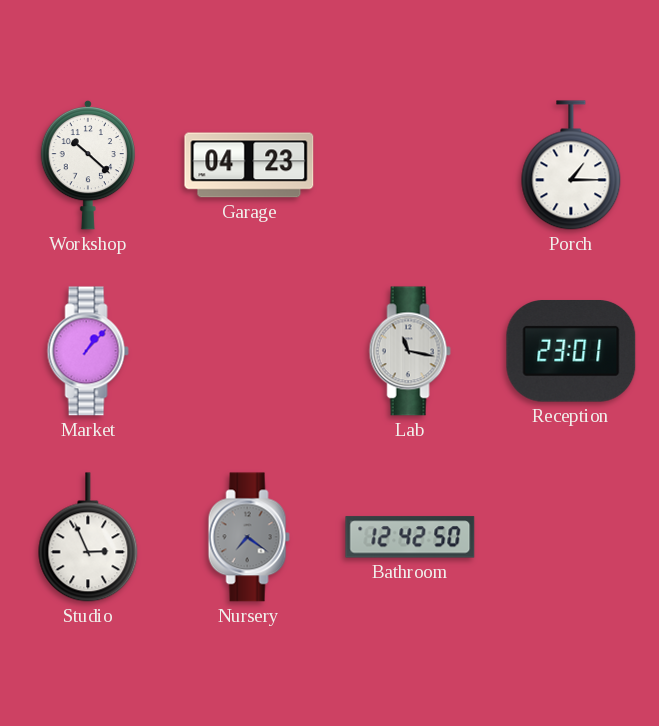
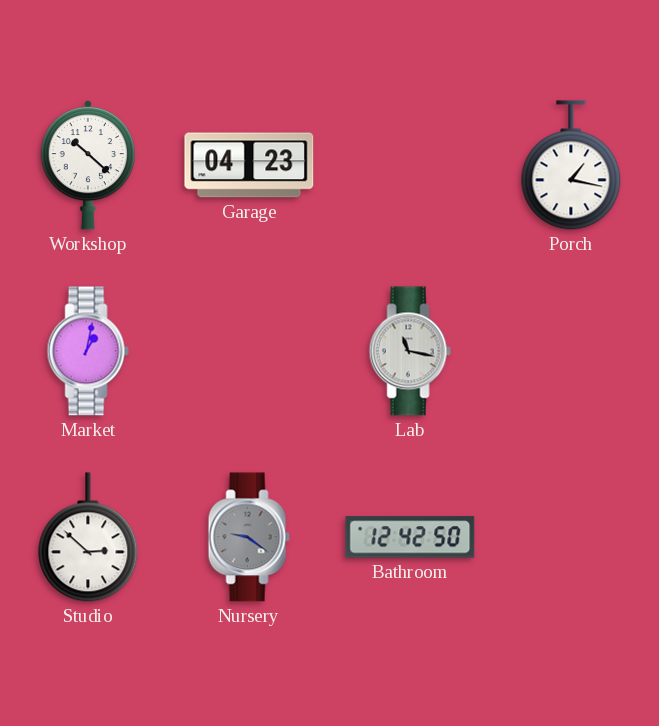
Porch: 1:15 -> 1:17
Market: 1:07 -> 1:02
Reception: 23:01 -> none
Studio: 2:56 -> 2:52
Nursery: 7:21 -> 9:21
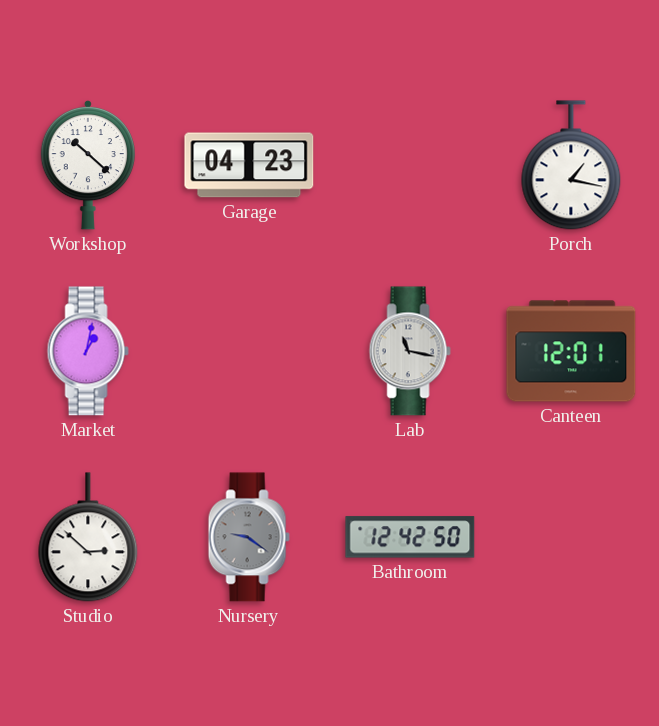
Canteen: none -> 12:01
